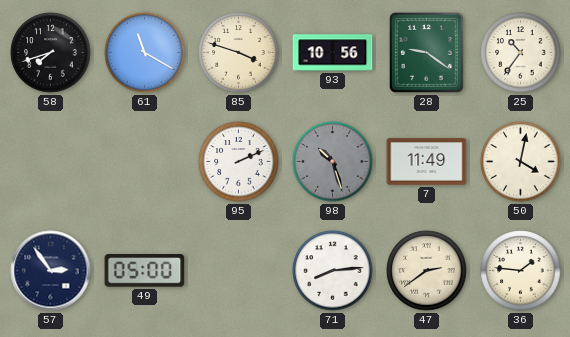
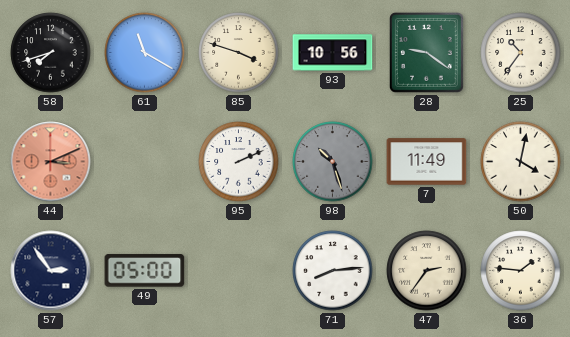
44: none -> 3:11
47: 2:39 -> 2:36
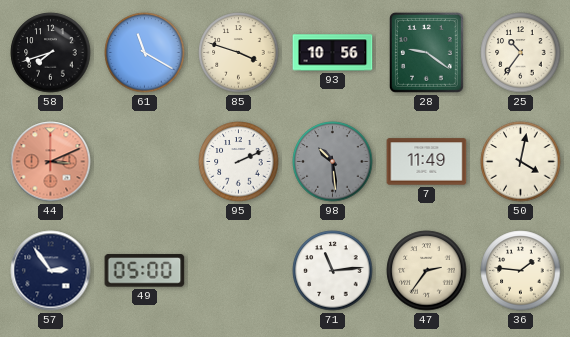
98: 10:27 -> 10:29
71: 8:14 -> 11:14
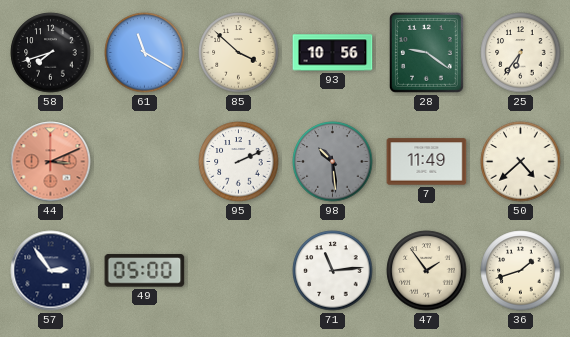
85: 3:48 -> 3:52
25: 10:36 -> 6:36
50: 4:02 -> 4:38
47: 2:36 -> 1:54
36: 1:46 -> 1:42
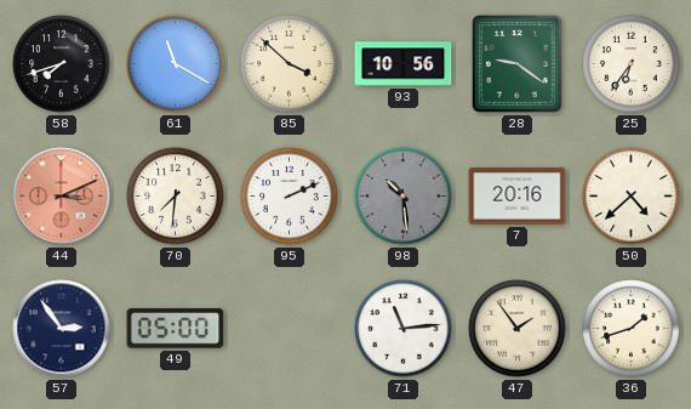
70: none -> 7:31
7: 11:49 -> 20:16
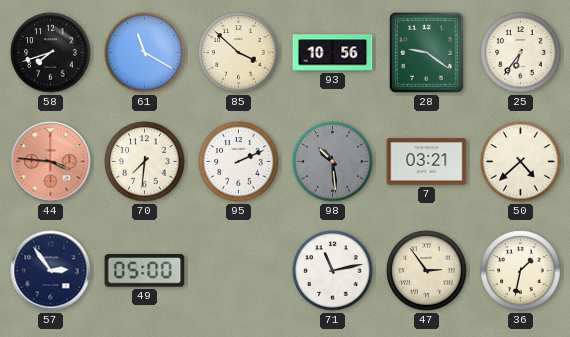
44: 3:11 -> 3:46
7: 20:16 -> 03:21
71: 11:14 -> 11:13
47: 1:54 -> 2:54
36: 1:42 -> 1:32
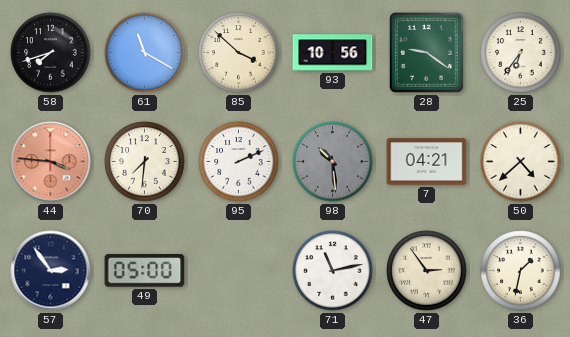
7: 03:21 -> 04:21
